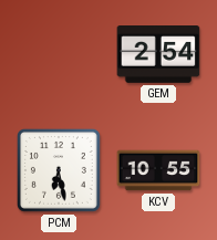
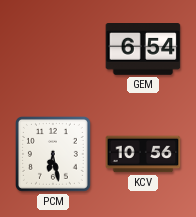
GEM: 2:54 -> 6:54
KCV: 10:55 -> 10:56
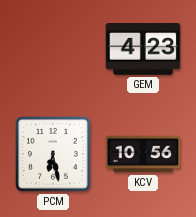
GEM: 6:54 -> 4:23
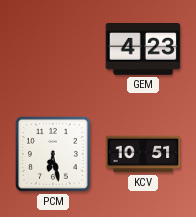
KCV: 10:56 -> 10:51
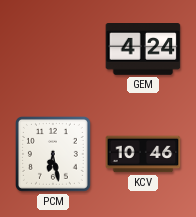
GEM: 4:23 -> 4:24
KCV: 10:51 -> 10:46
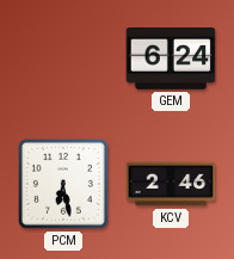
GEM: 4:24 -> 6:24
KCV: 10:46 -> 2:46
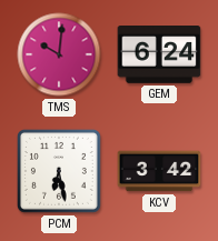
TMS: none -> 10:01
KCV: 2:46 -> 3:42
